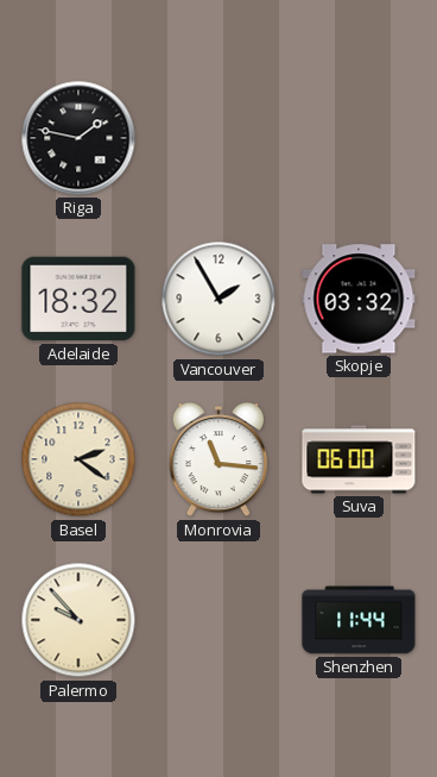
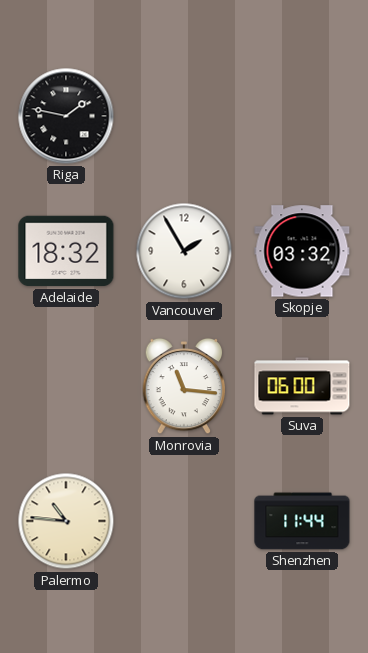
Basel: 2:21 -> none
Palermo: 9:53 -> 10:46
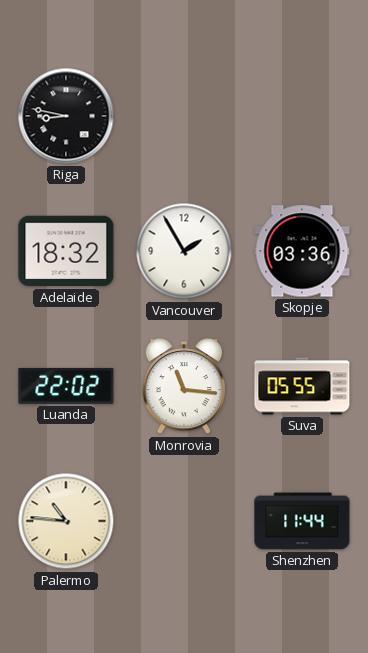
Riga: 1:47 -> 8:47
Skopje: 03:32 -> 03:36
Luanda: none -> 22:02
Suva: 06:00 -> 05:55
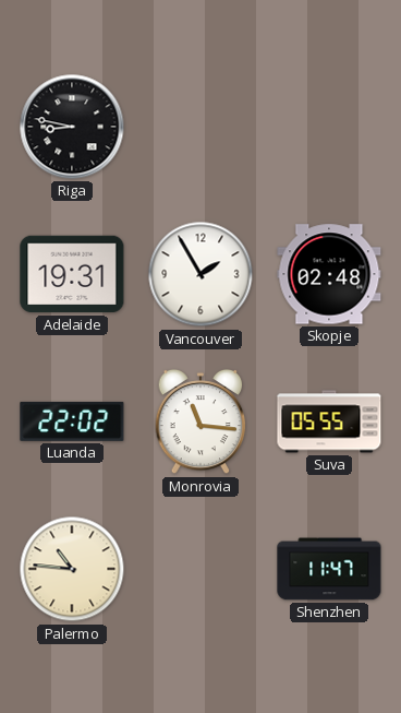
Adelaide: 18:32 -> 19:31
Skopje: 03:36 -> 02:48
Shenzhen: 11:44 -> 11:47
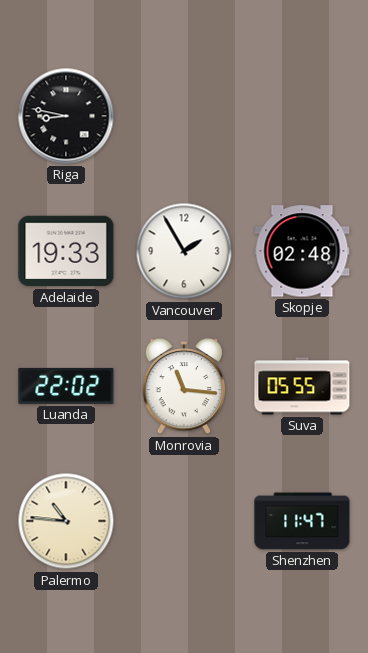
Adelaide: 19:31 -> 19:33
